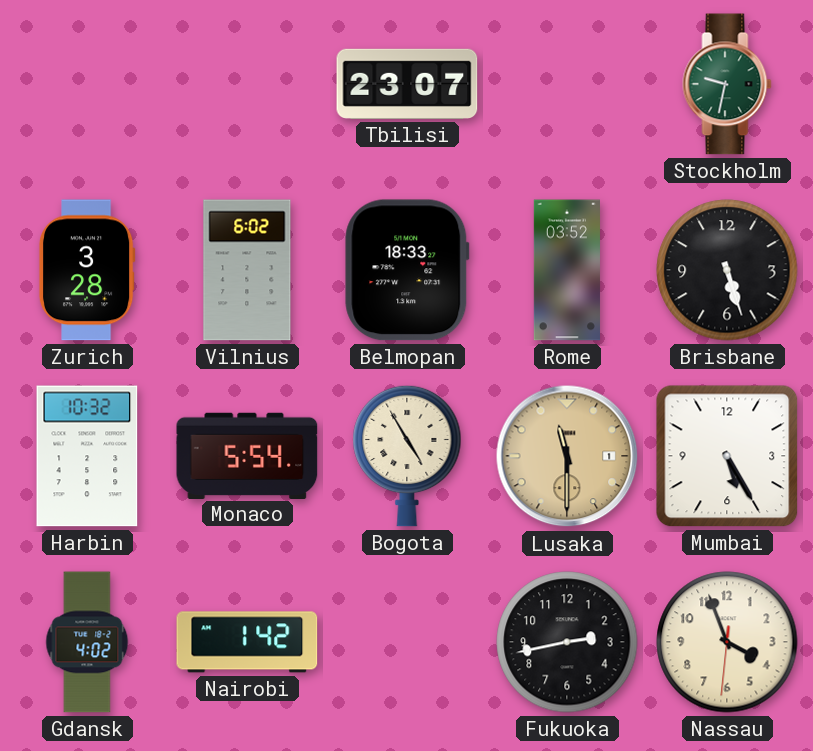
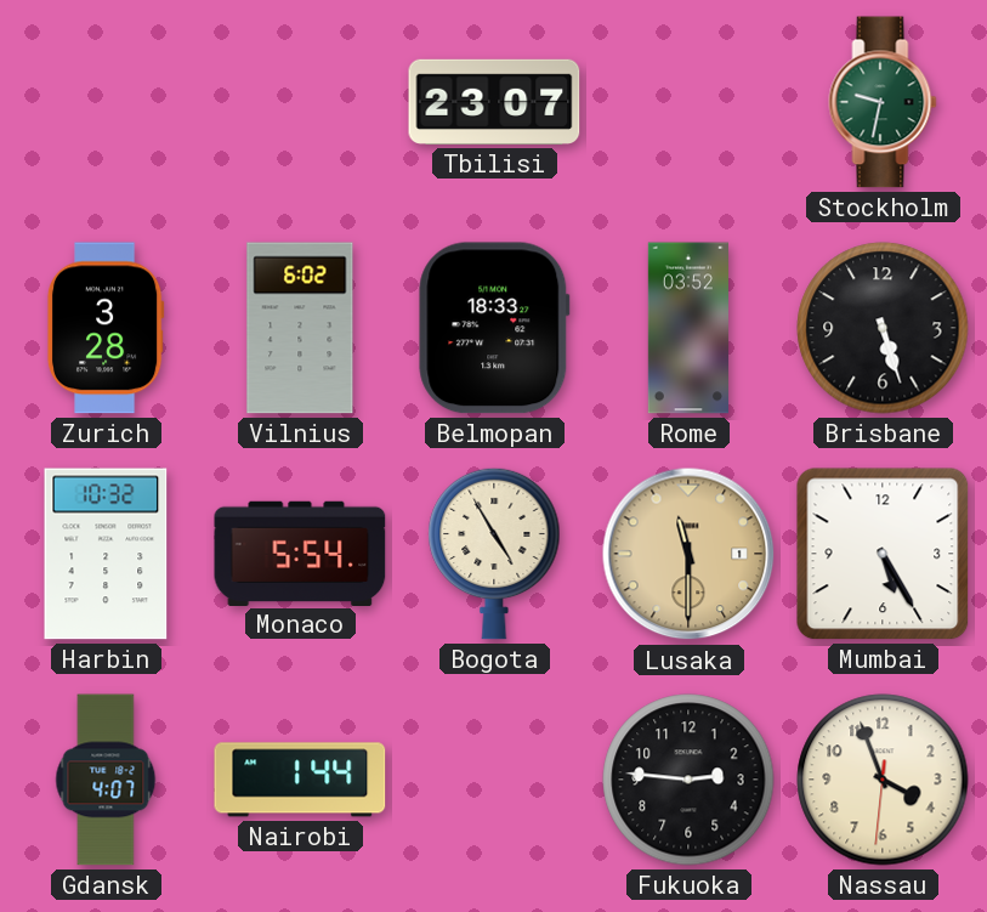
Gdansk: 4:02 -> 4:07
Nairobi: 1:42 -> 1:44
Fukuoka: 2:43 -> 2:46
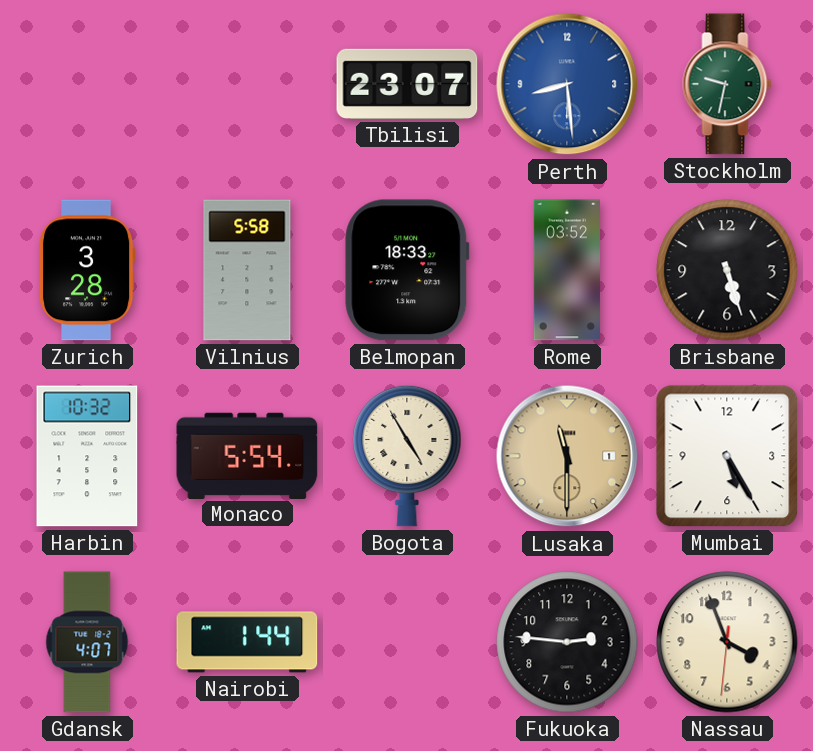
Perth: none -> 8:29
Vilnius: 6:02 -> 5:58
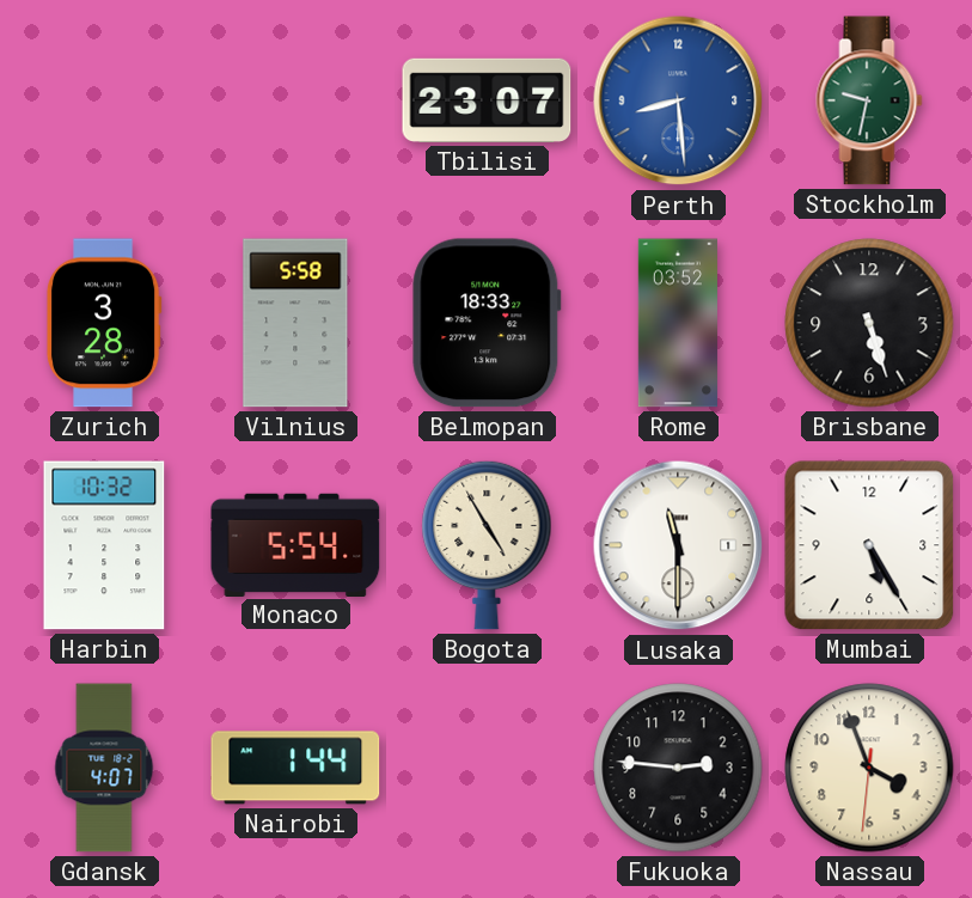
Lusaka dial: champagne -> white
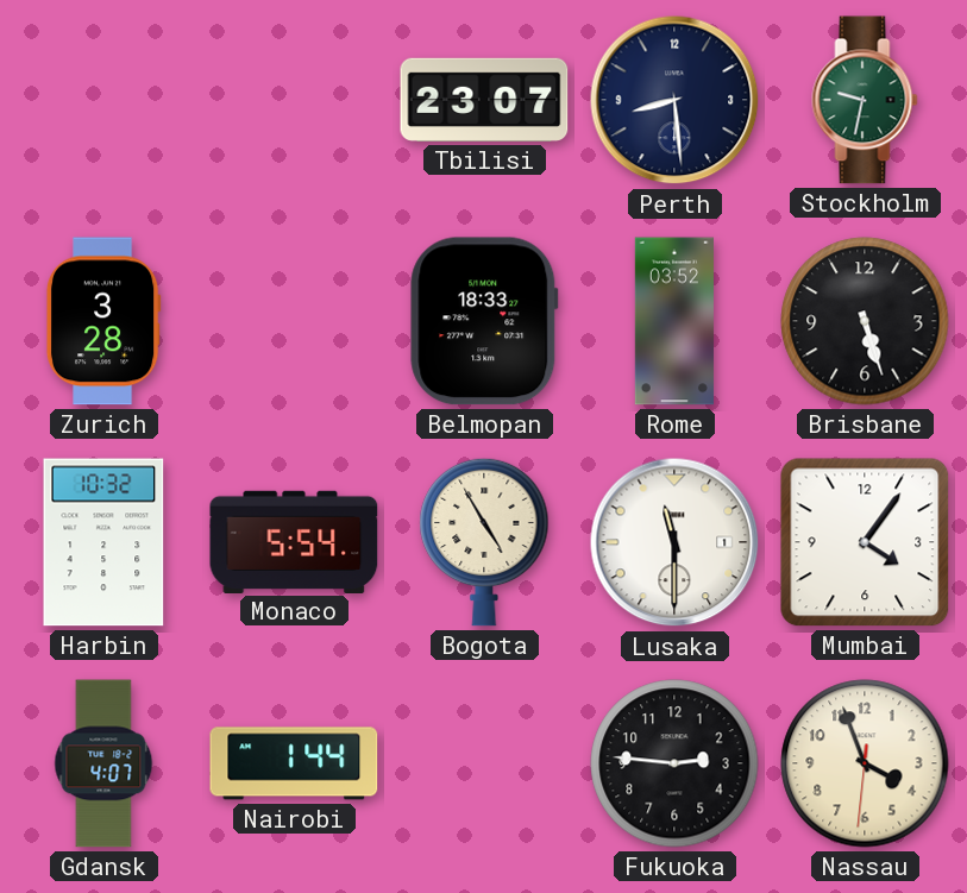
Perth dial: blue -> navy
Vilnius: 5:58 -> none
Mumbai: 5:25 -> 4:06
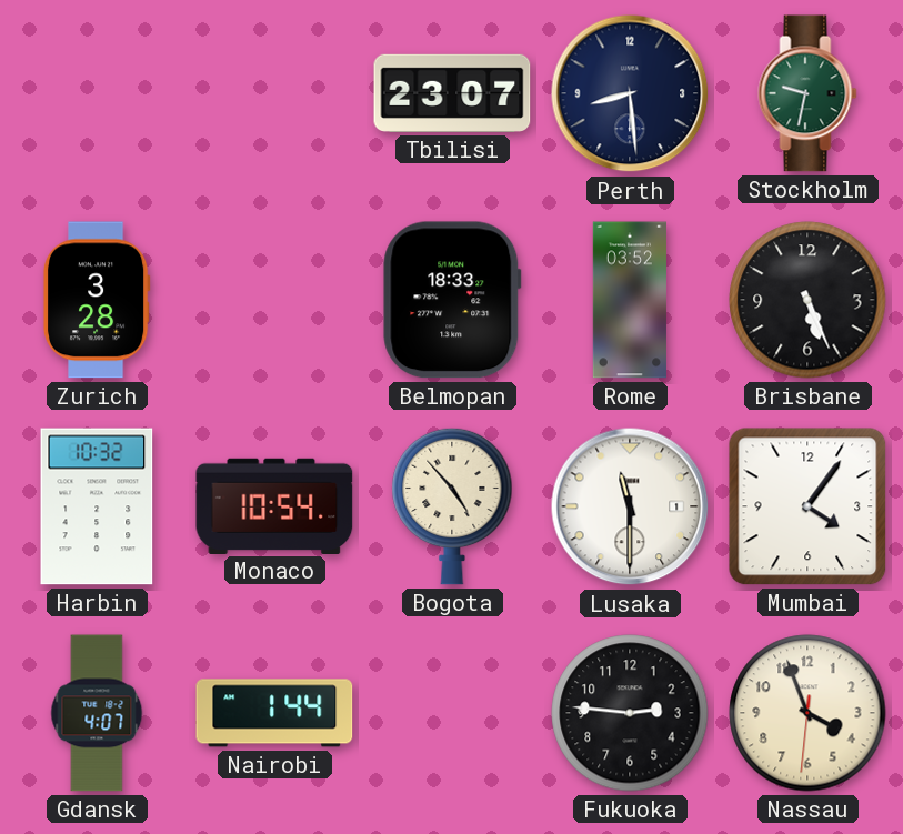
Brisbane: 5:27 -> 5:26
Monaco: 5:54 -> 10:54
Bogota: 4:55 -> 4:53
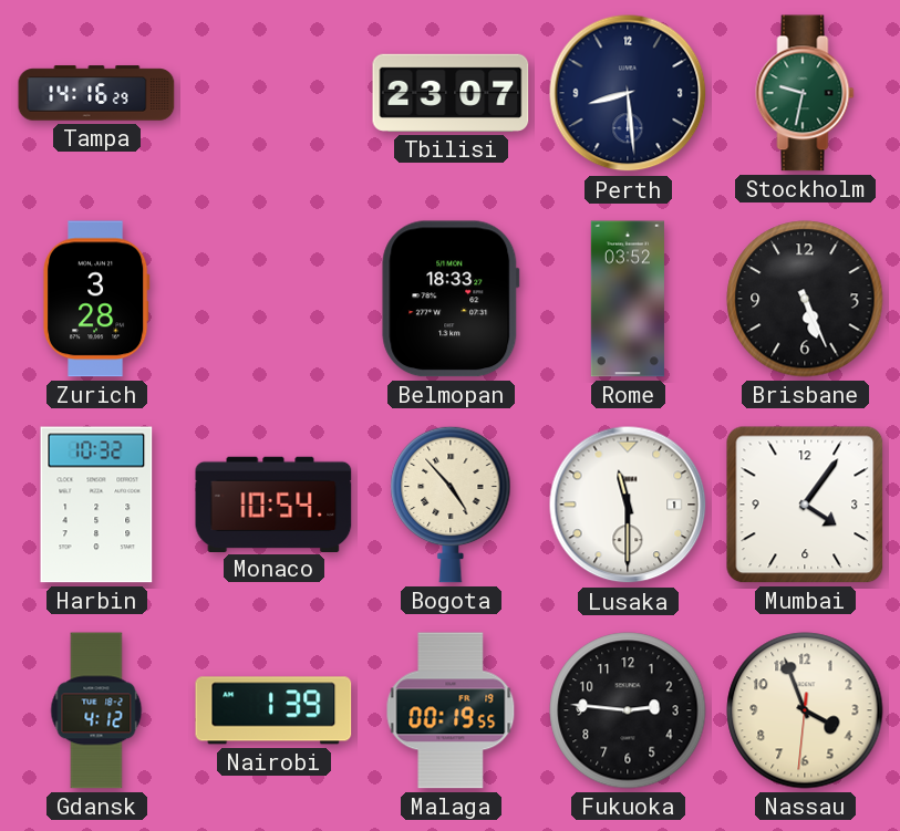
Tampa: none -> 14:16
Gdansk: 4:07 -> 4:12
Nairobi: 1:44 -> 1:39
Malaga: none -> 00:19
